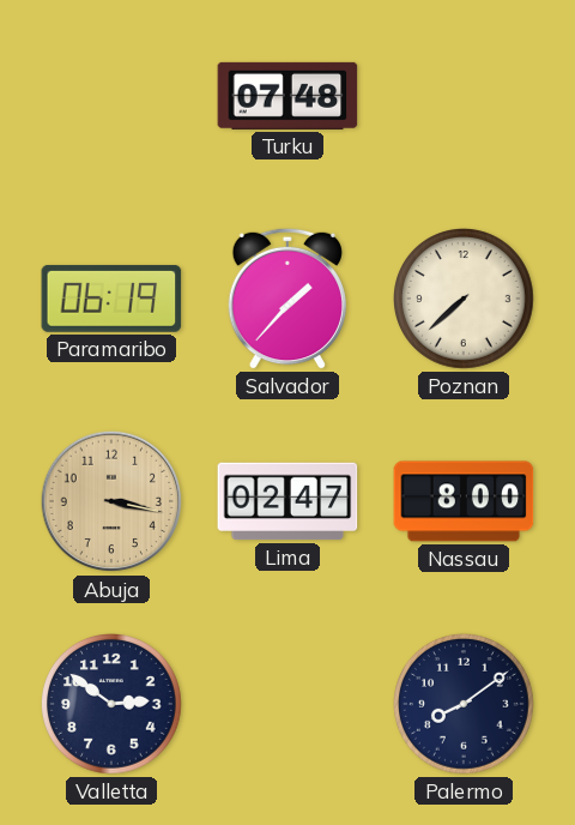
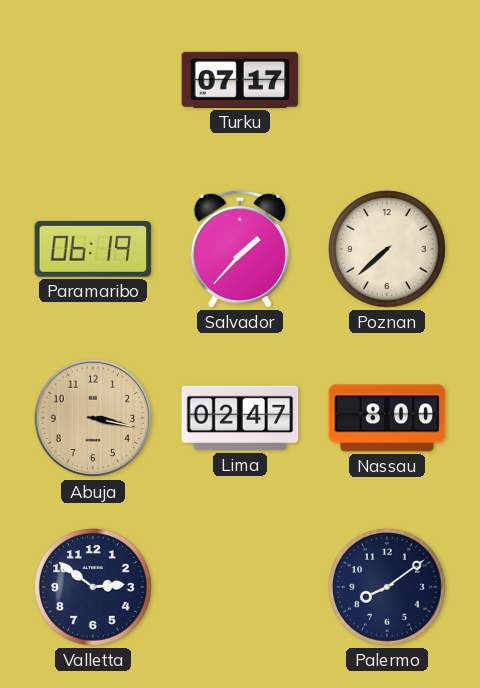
Turku: 07:48 -> 07:17
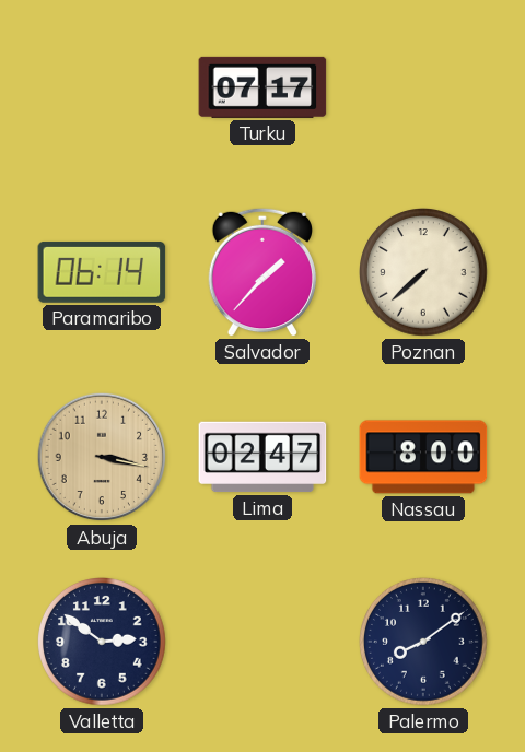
Paramaribo: 06:19 -> 06:14
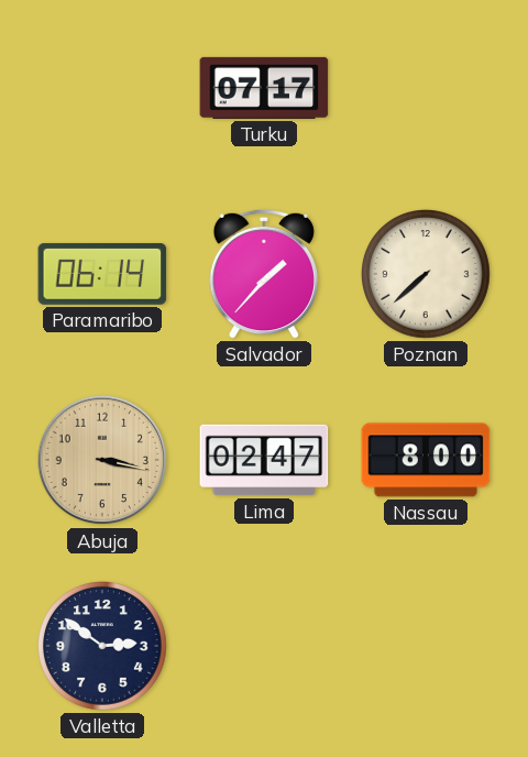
Palermo: 8:09 -> none
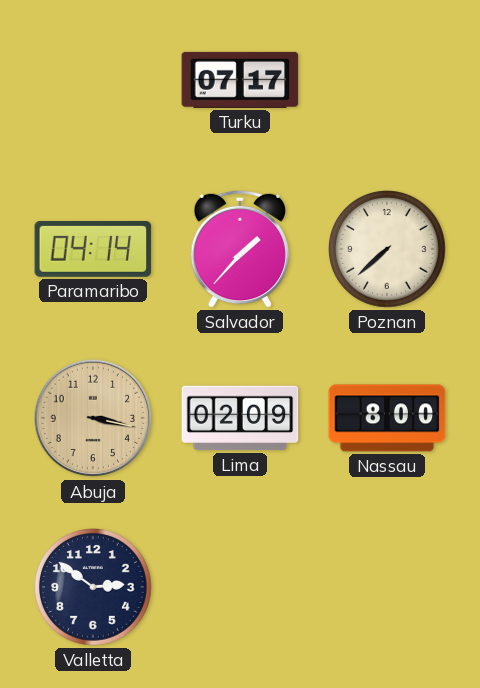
Paramaribo: 06:14 -> 04:14
Lima: 02:47 -> 02:09
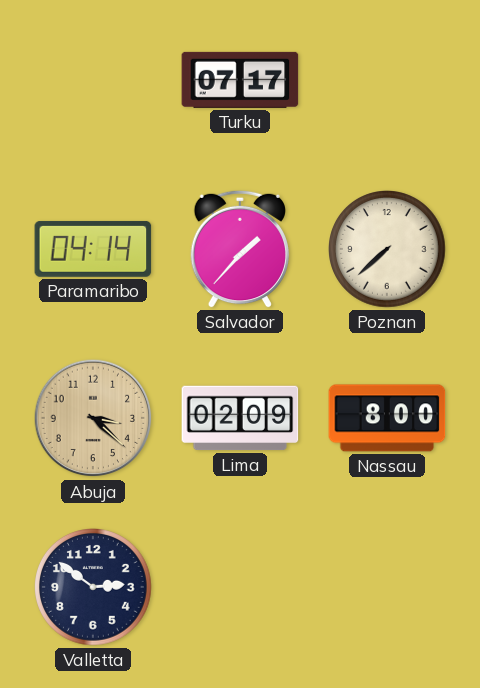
Abuja: 3:17 -> 3:22
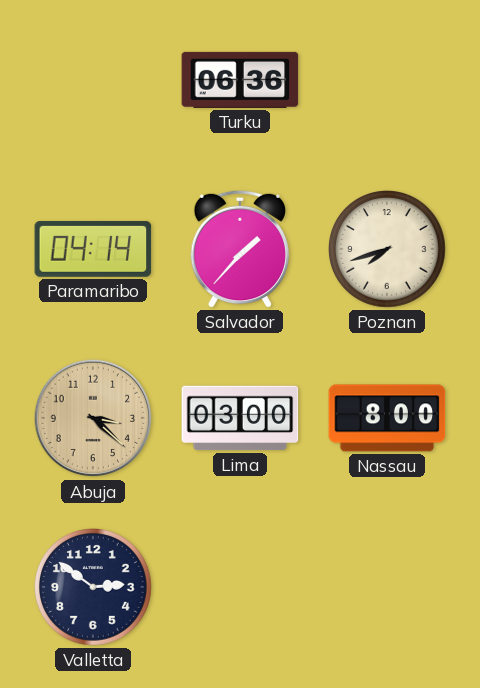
Turku: 07:17 -> 06:36
Poznan: 7:38 -> 7:42
Lima: 02:09 -> 03:00
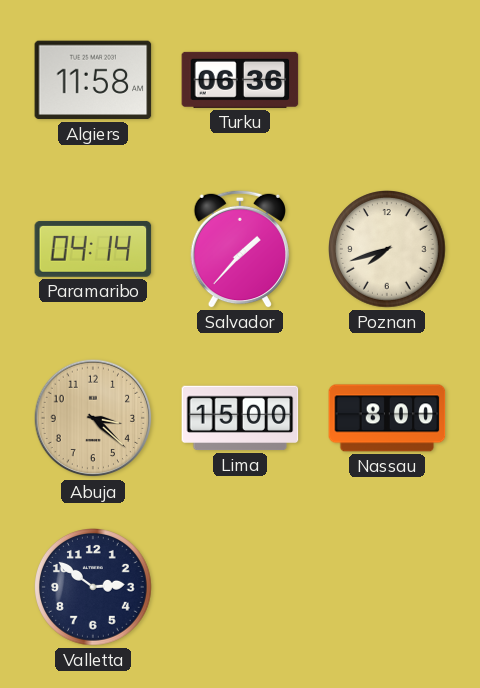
Algiers: none -> 11:58
Lima: 03:00 -> 15:00
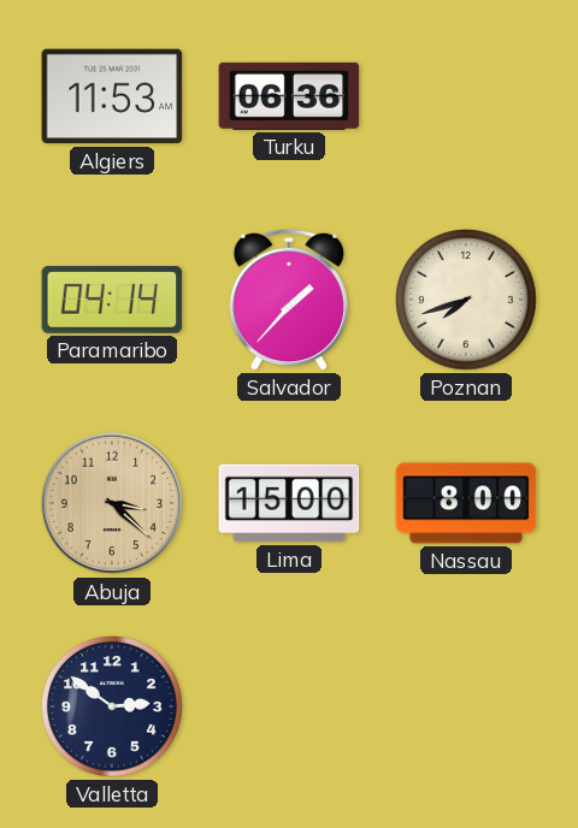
Algiers: 11:58 -> 11:53
